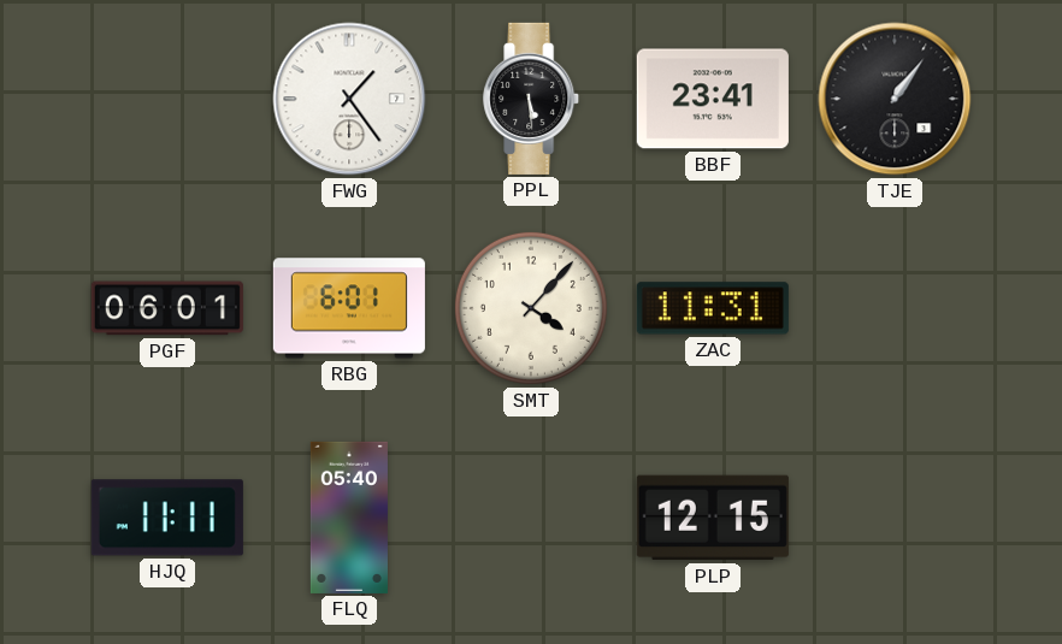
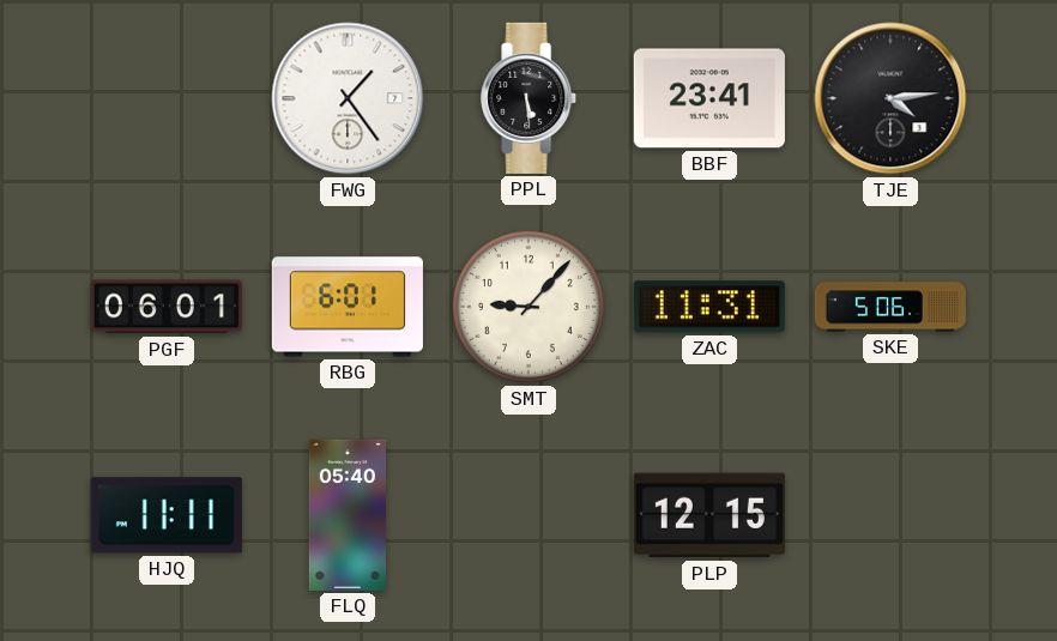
TJE: 1:06 -> 4:14
SMT: 4:07 -> 9:07
SKE: none -> 5:06
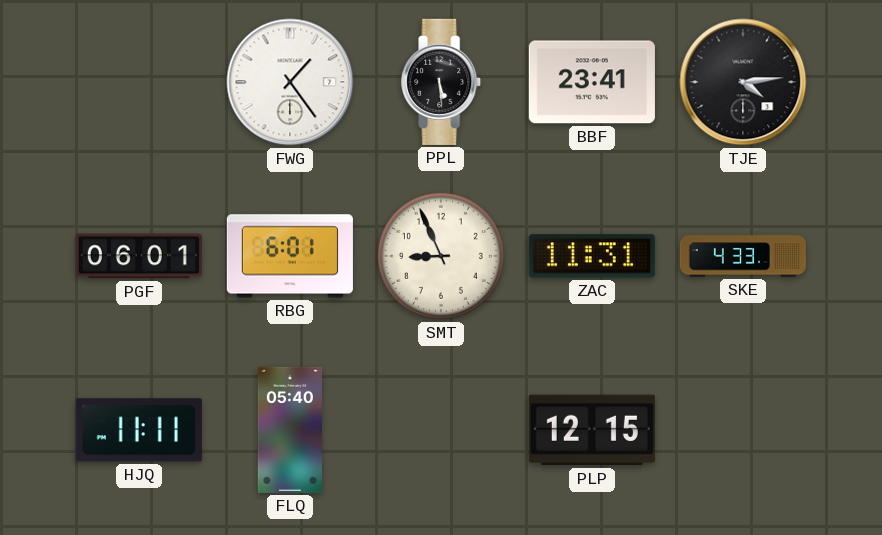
SMT: 9:07 -> 8:56
SKE: 5:06 -> 4:33
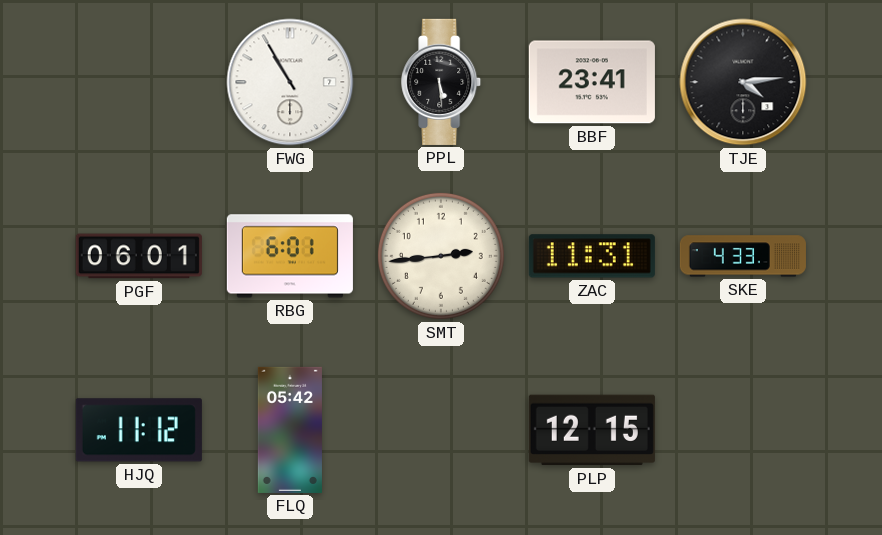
FWG: 1:24 -> 10:55
SMT: 8:56 -> 2:44
HJQ: 11:11 -> 11:12
FLQ: 05:40 -> 05:42
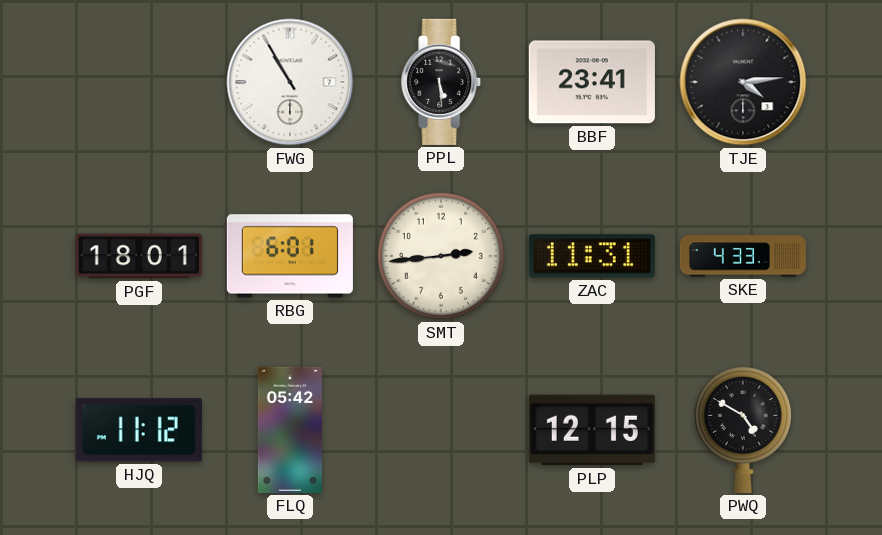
PGF: 06:01 -> 18:01
PWQ: none -> 4:50
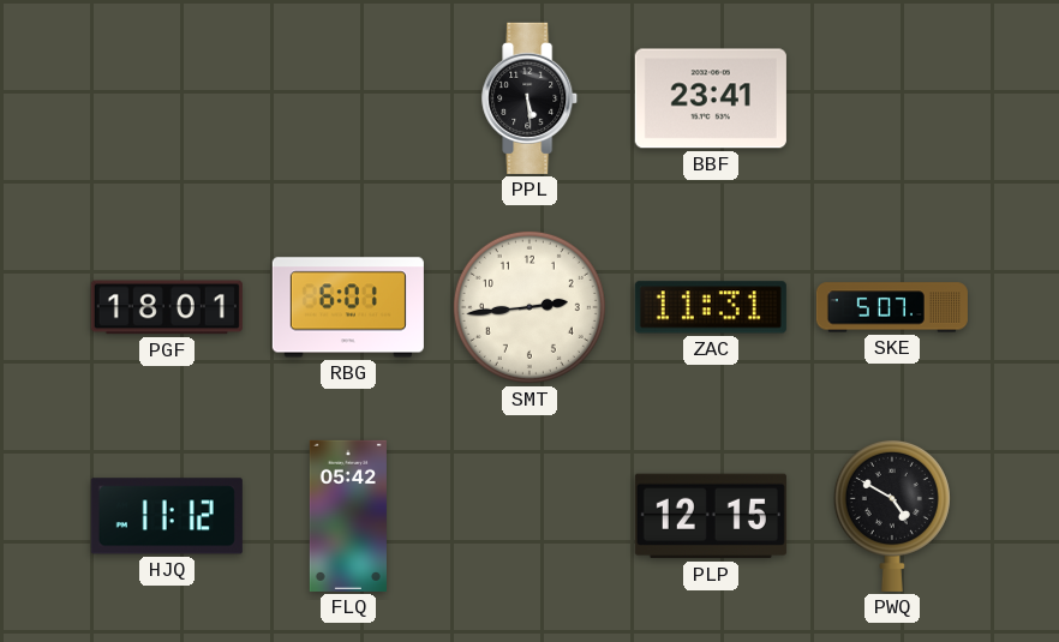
FWG: 10:55 -> none
TJE: 4:14 -> none
SKE: 4:33 -> 5:07
